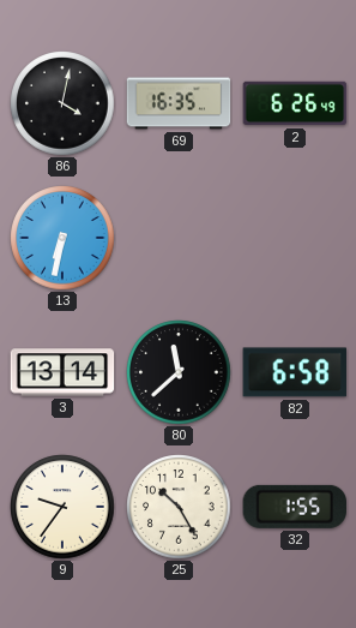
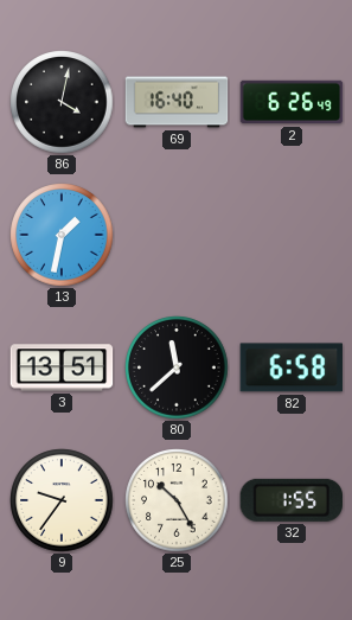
69: 16:35 -> 16:40
13: 6:32 -> 1:32
3: 13:14 -> 13:51
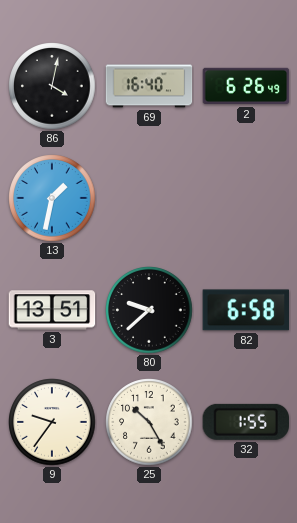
80: 11:38 -> 9:38
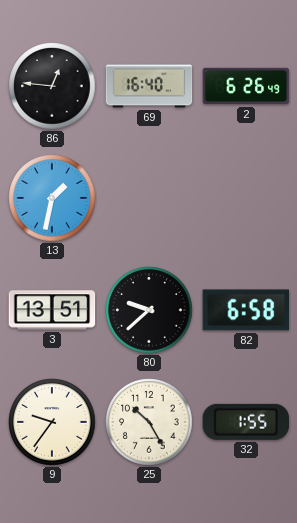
86: 4:02 -> 12:46
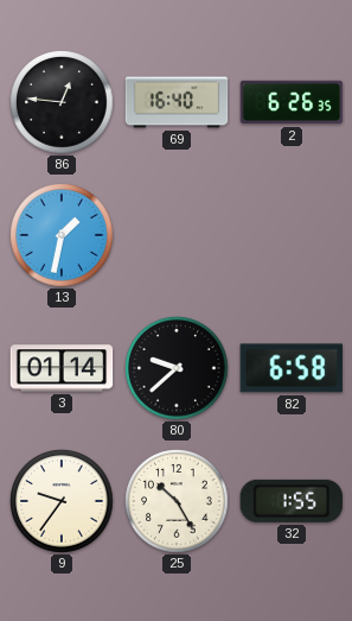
2: 6:26:49 -> 6:26:35
3: 13:51 -> 01:14
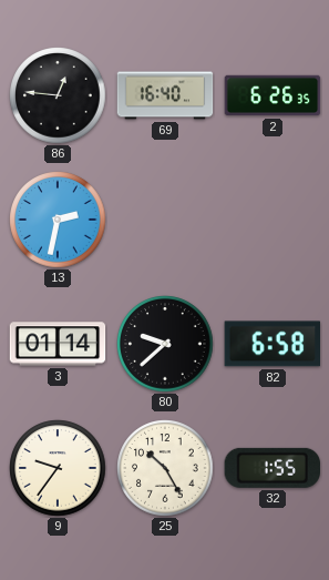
13: 1:32 -> 2:32
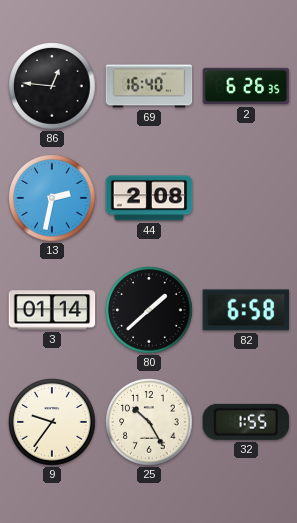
44: none -> 2:08
80: 9:38 -> 1:38
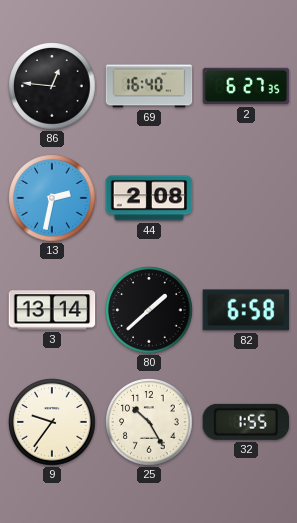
2: 6:26 -> 6:27
3: 01:14 -> 13:14
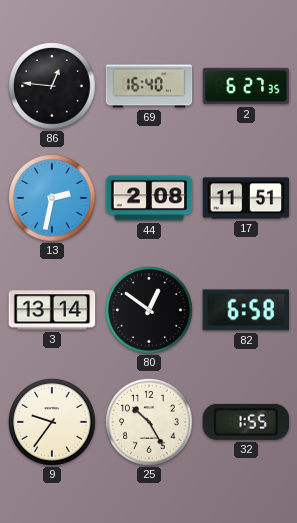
17: none -> 11:51
80: 1:38 -> 12:51
